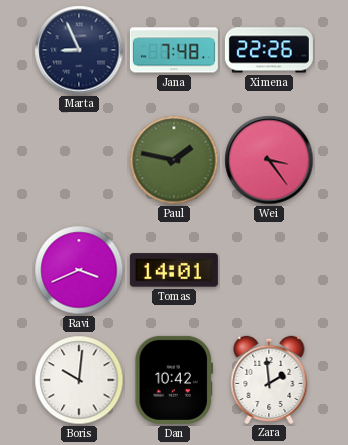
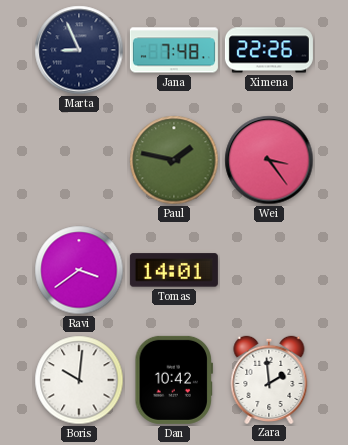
Ravi: 3:41 -> 3:39
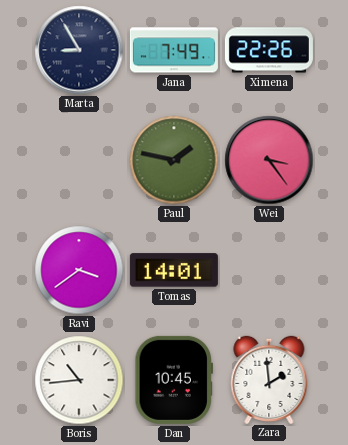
Marta: 8:56 -> 8:55
Jana: 7:48 -> 7:49
Boris: 10:01 -> 10:44
Dan: 10:42 -> 10:45
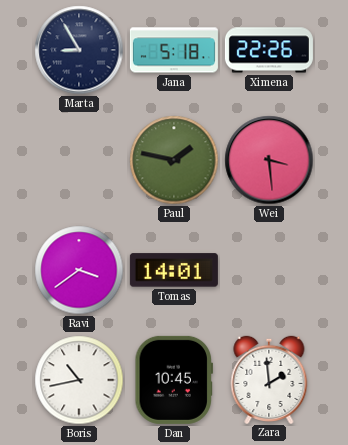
Jana: 7:49 -> 5:18
Wei: 3:24 -> 3:29
Boris: 10:44 -> 10:43
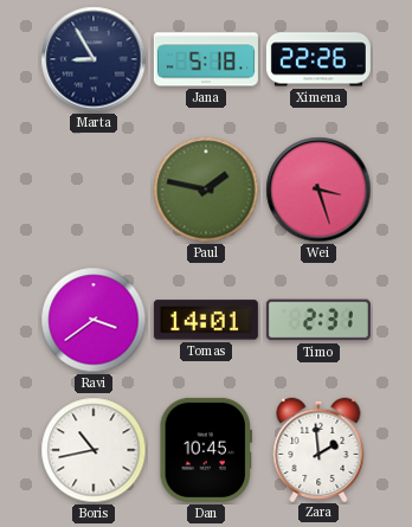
Wei: 3:29 -> 3:27
Timo: none -> 2:31
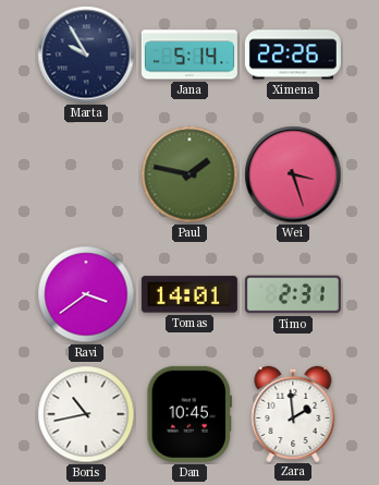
Marta: 8:55 -> 9:55
Jana: 5:18 -> 5:14
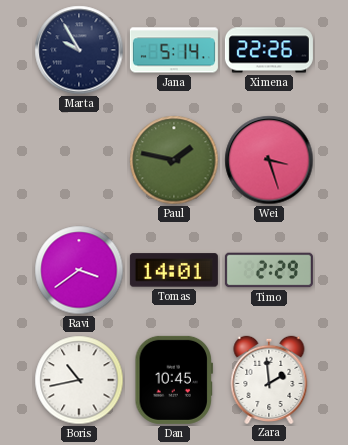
Timo: 2:31 -> 2:29
